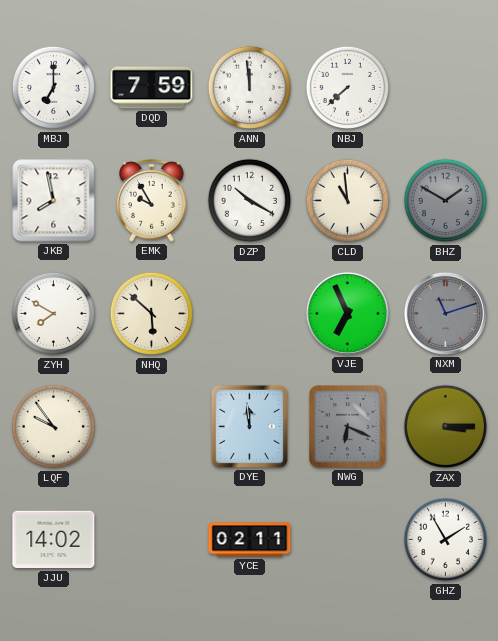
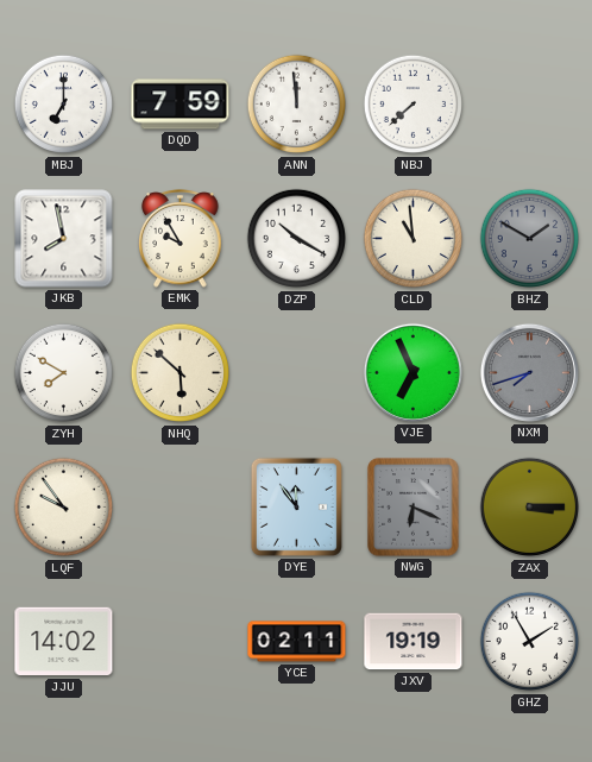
NXM: 11:12 -> 7:42
DYE: 11:59 -> 11:54
JXV: none -> 19:19
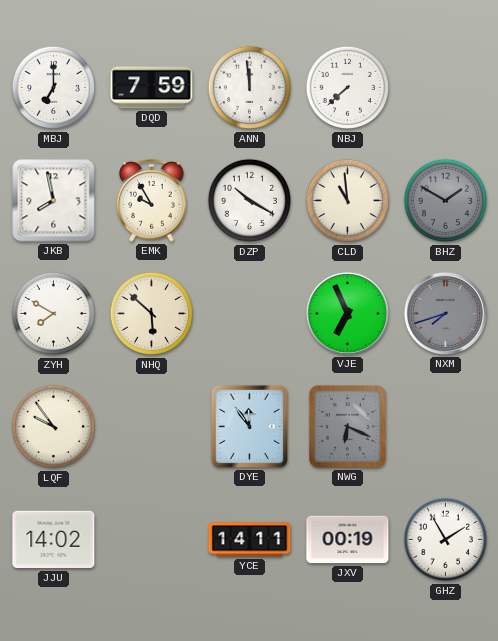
ZAX: 3:15 -> none
YCE: 02:11 -> 14:11
JXV: 19:19 -> 00:19
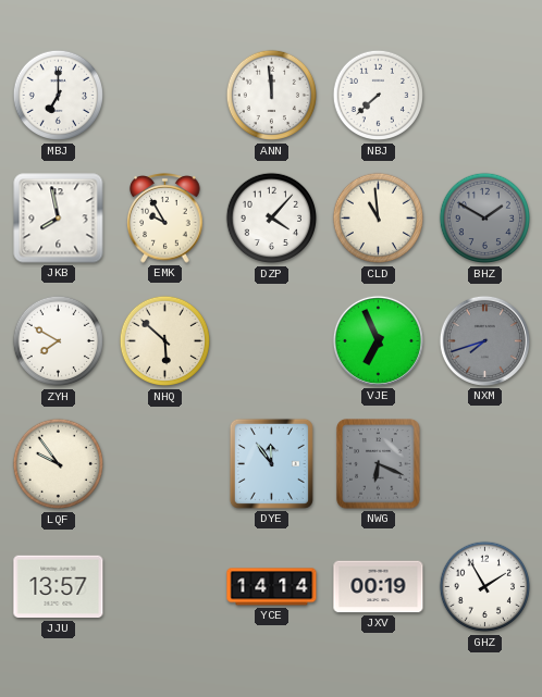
DQD: 7:59 -> none
DZP: 10:20 -> 4:07
JJU: 14:02 -> 13:57
YCE: 14:11 -> 14:14
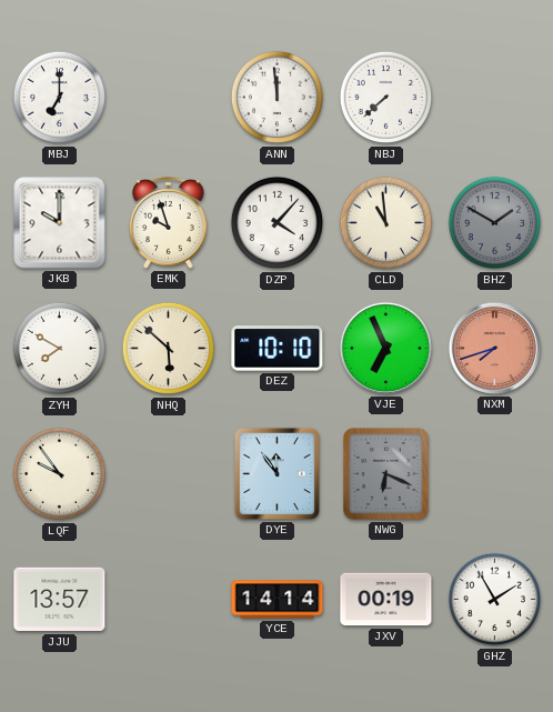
JKB: 7:58 -> 10:00
EMK: 9:55 -> 9:57
DEZ: none -> 10:10
NXM dial: grey -> salmon
